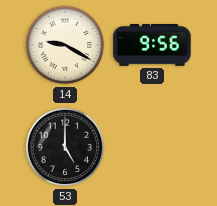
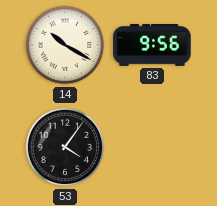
14: 9:20 -> 10:20
53: 5:00 -> 4:06
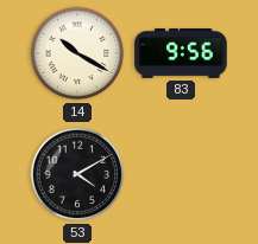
53: 4:06 -> 4:10
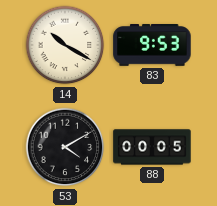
83: 9:56 -> 9:53
88: none -> 00:05
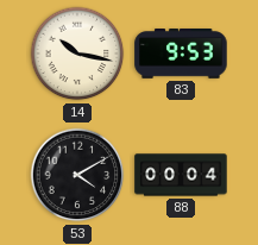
14: 10:20 -> 10:17
88: 00:05 -> 00:04
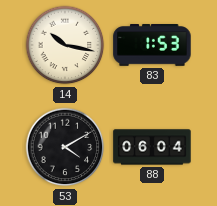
83: 9:53 -> 1:53
88: 00:04 -> 06:04
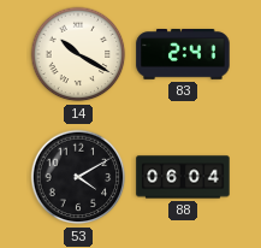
14: 10:17 -> 10:20
83: 1:53 -> 2:41
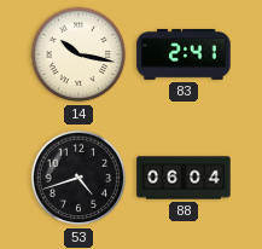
14: 10:20 -> 10:17
53: 4:10 -> 4:42
